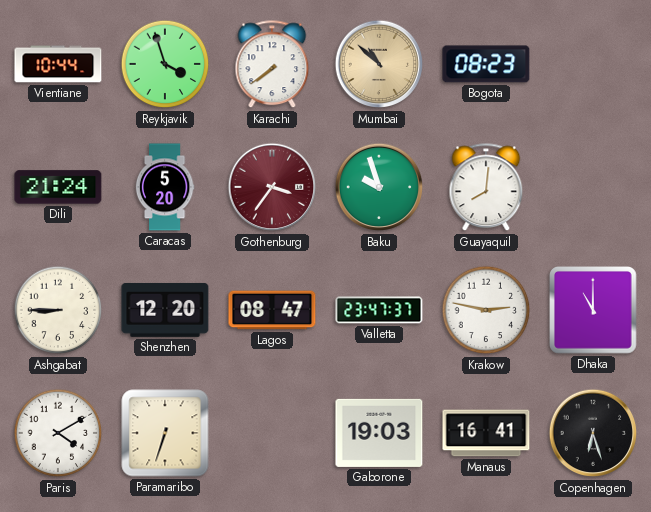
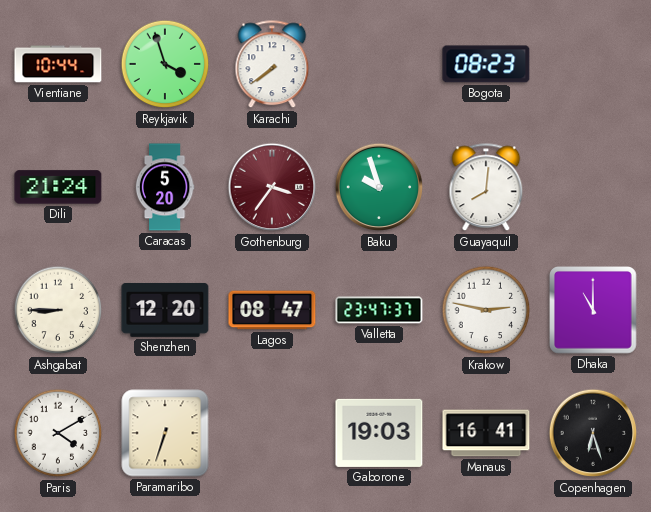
Mumbai: 10:52 -> none
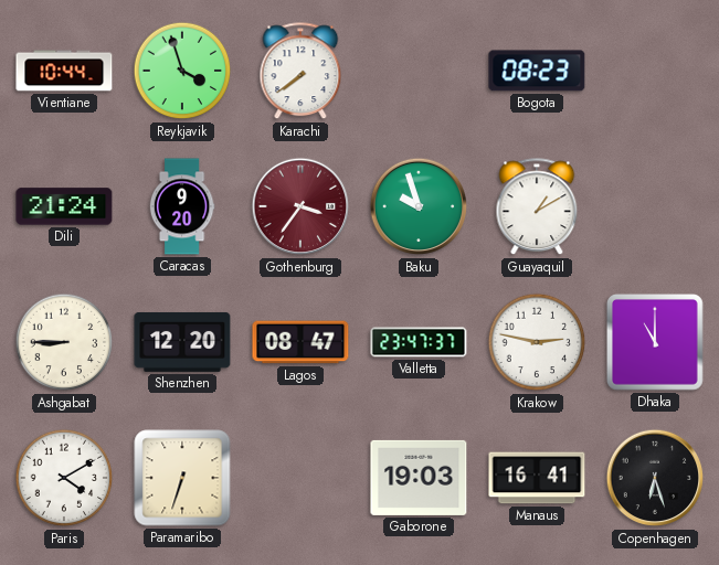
Caracas: 5:20 -> 9:20
Guayaquil: 8:01 -> 1:10
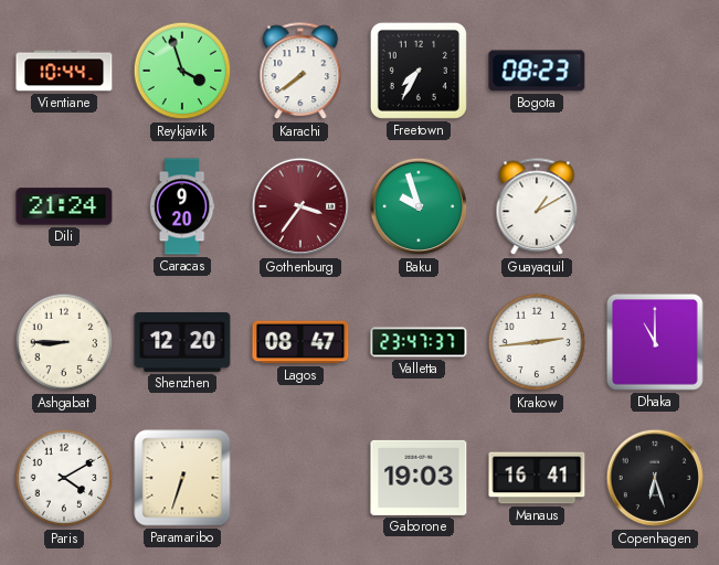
Freetown: none -> 7:35
Krakow: 2:47 -> 2:44
